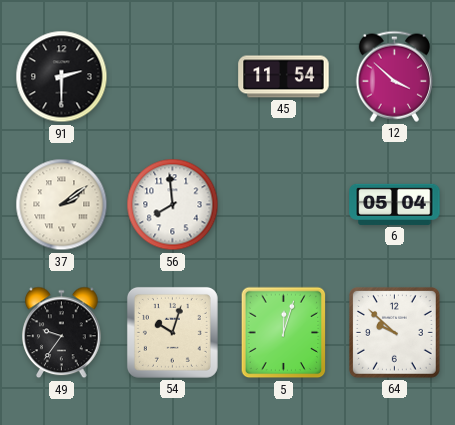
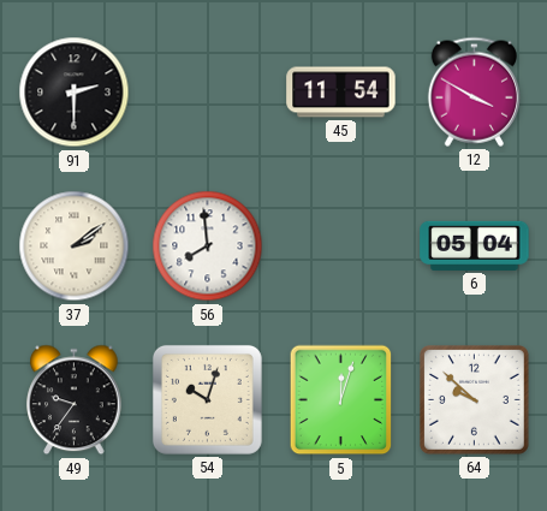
12: 3:52 -> 3:50
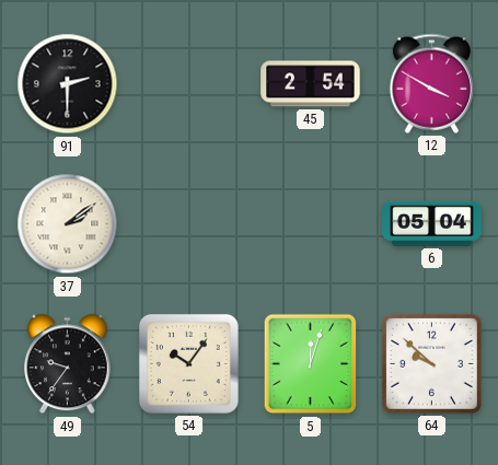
45: 11:54 -> 2:54
56: 7:59 -> none
54: 10:03 -> 10:06
